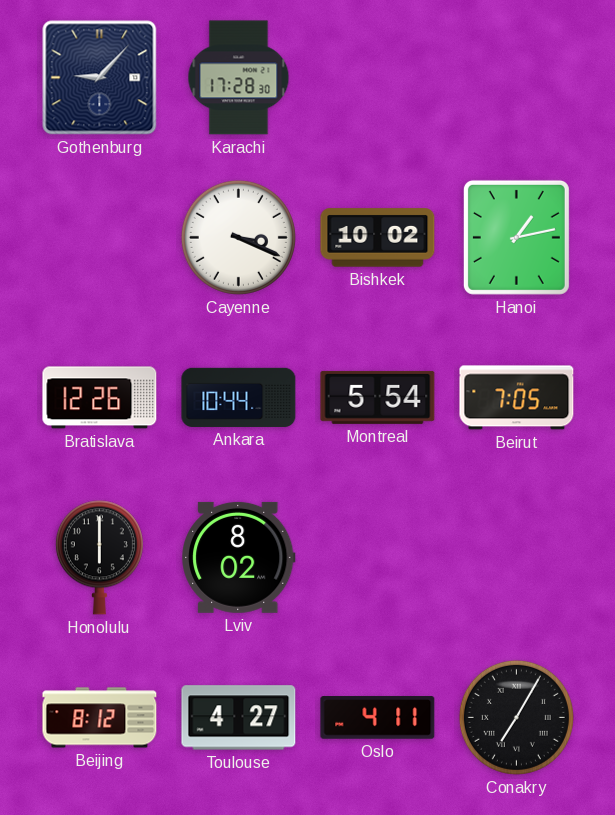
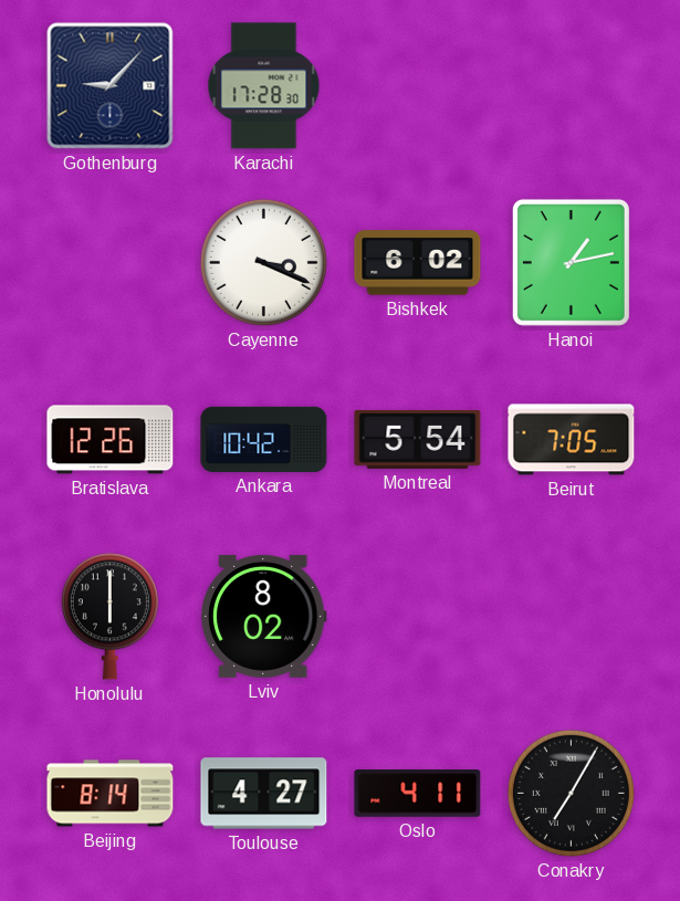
Bishkek: 10:02 -> 6:02
Ankara: 10:44 -> 10:42
Beijing: 8:12 -> 8:14
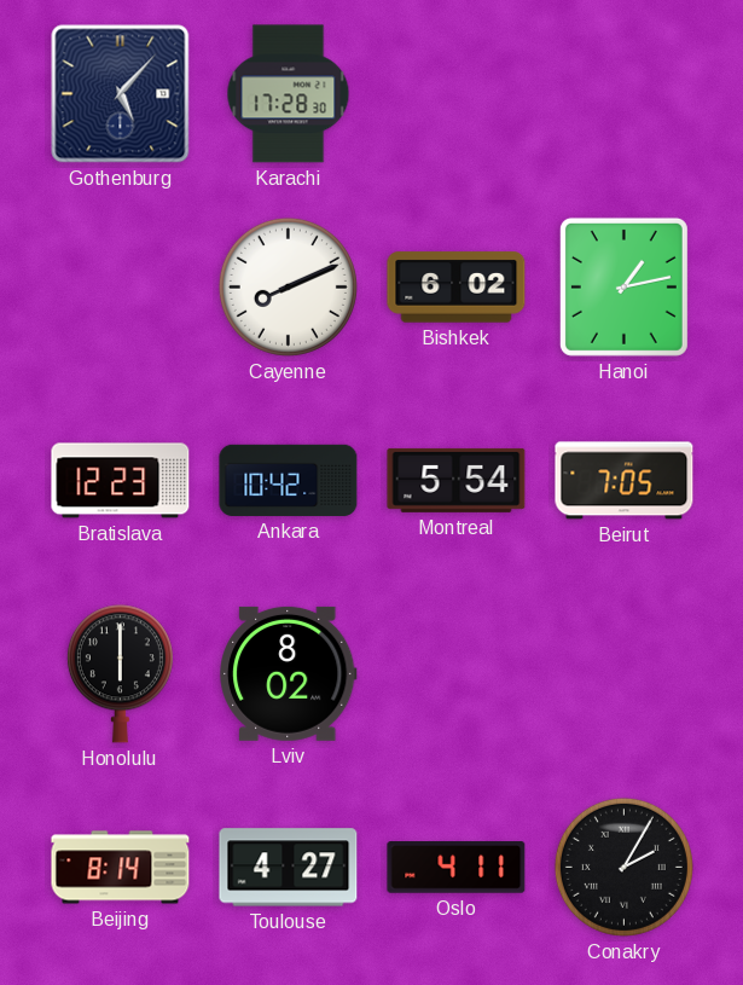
Gothenburg: 9:07 -> 5:07
Cayenne: 3:19 -> 8:11
Bratislava: 12:26 -> 12:23
Conakry: 7:05 -> 2:05
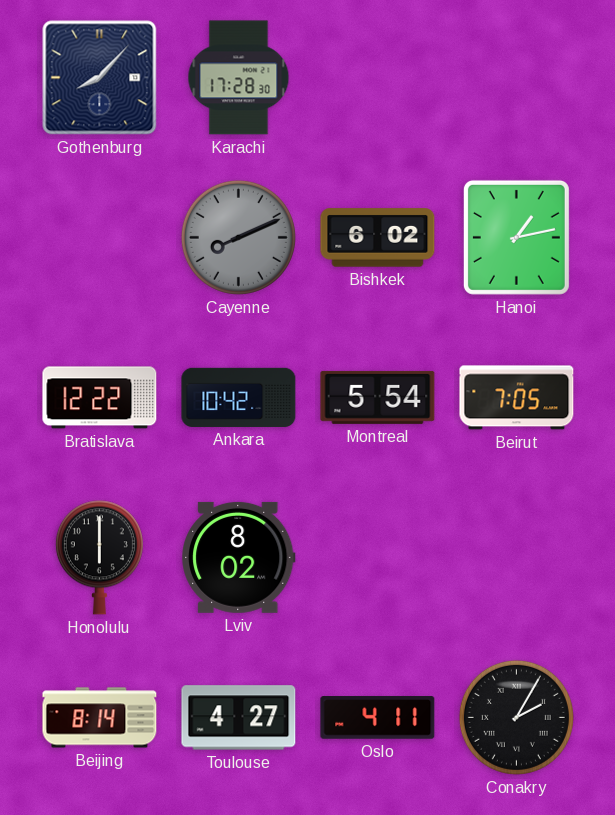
Gothenburg: 5:07 -> 8:07
Cayenne dial: white -> grey
Bratislava: 12:23 -> 12:22
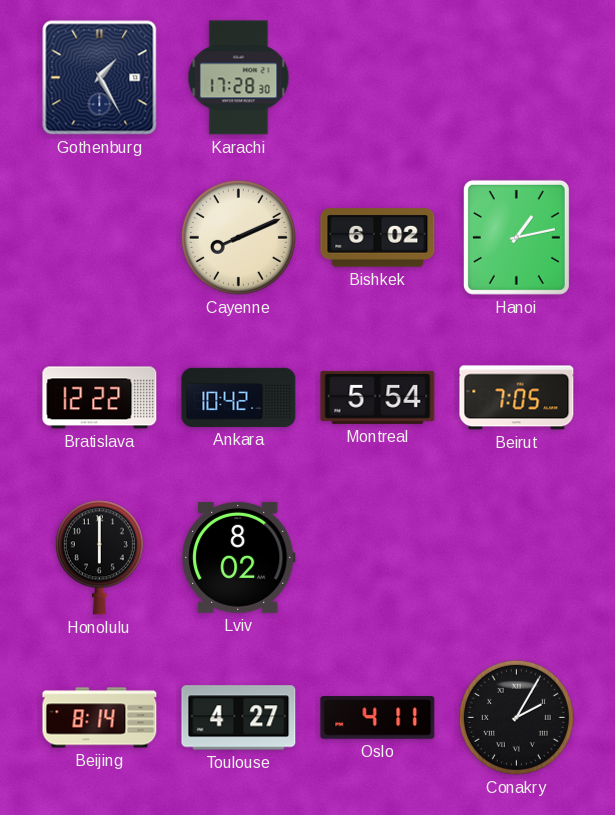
Gothenburg: 8:07 -> 1:25
Cayenne dial: grey -> cream
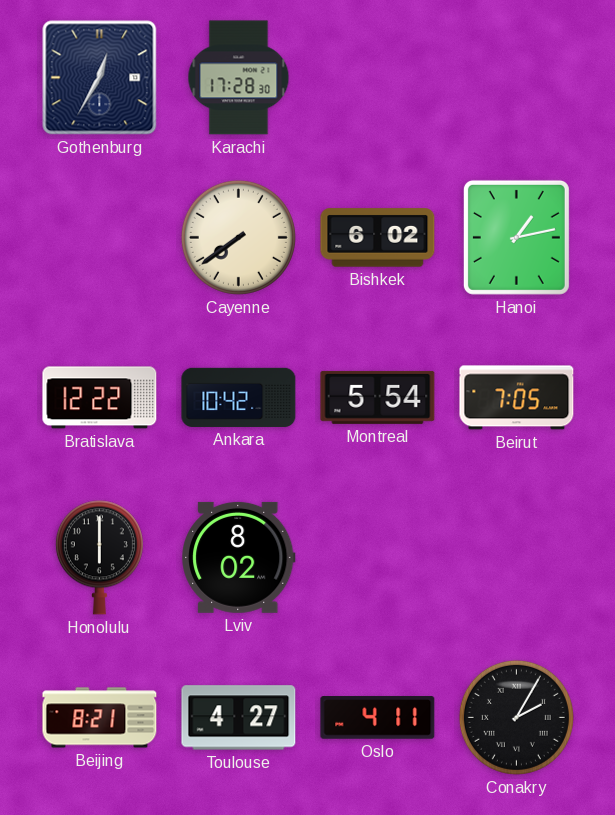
Gothenburg: 1:25 -> 12:35
Cayenne: 8:11 -> 7:39
Beijing: 8:14 -> 8:21
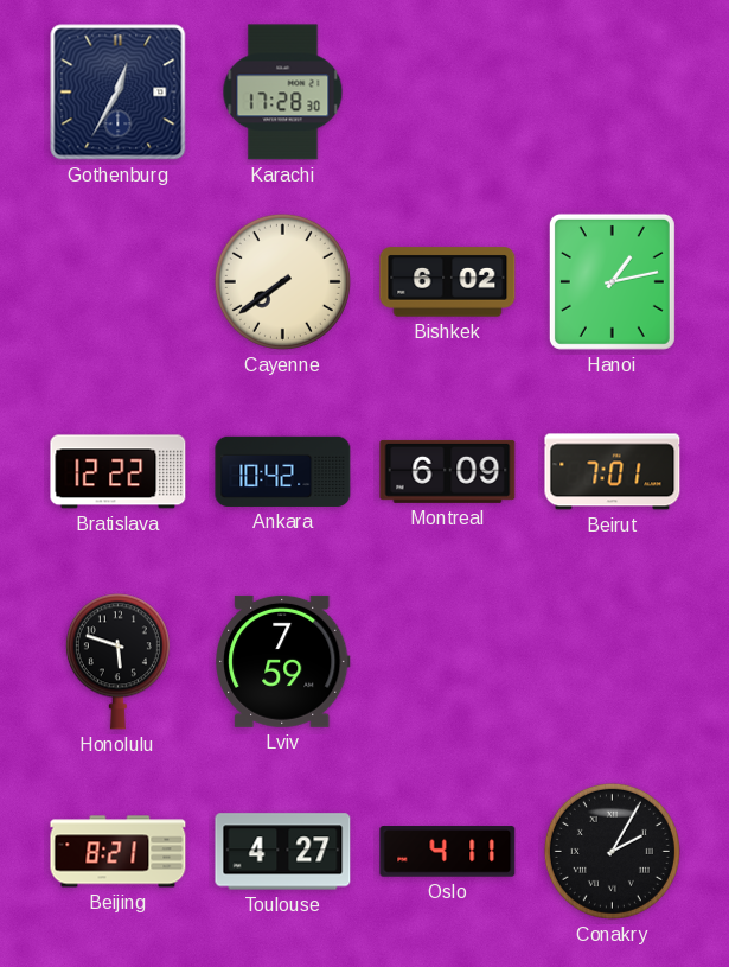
Montreal: 5:54 -> 6:09
Beirut: 7:05 -> 7:01
Honolulu: 6:00 -> 5:48
Lviv: 8:02 -> 7:59
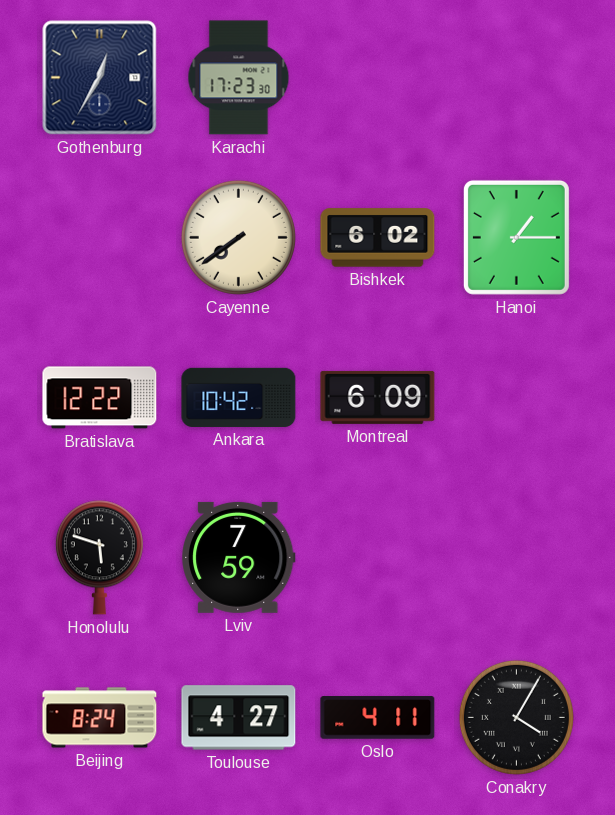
Karachi: 17:28 -> 17:23
Hanoi: 1:13 -> 1:15
Beirut: 7:01 -> none
Beijing: 8:21 -> 8:24
Conakry: 2:05 -> 4:05
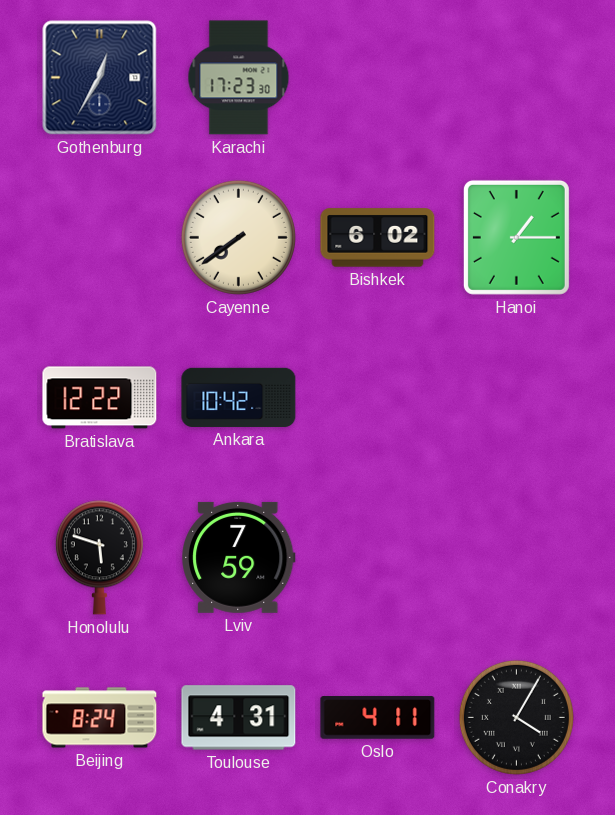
Montreal: 6:09 -> none
Toulouse: 4:27 -> 4:31
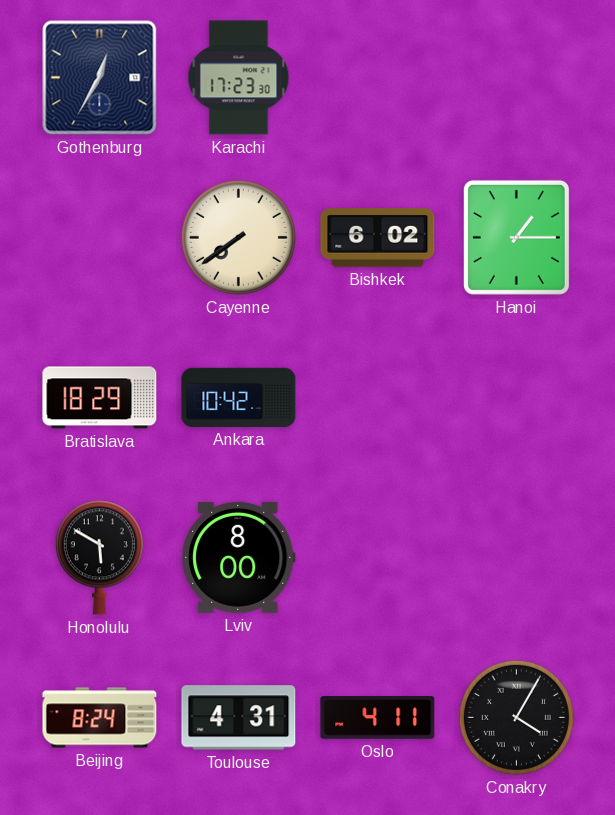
Bratislava: 12:22 -> 18:29
Honolulu: 5:48 -> 5:50
Lviv: 7:59 -> 8:00
